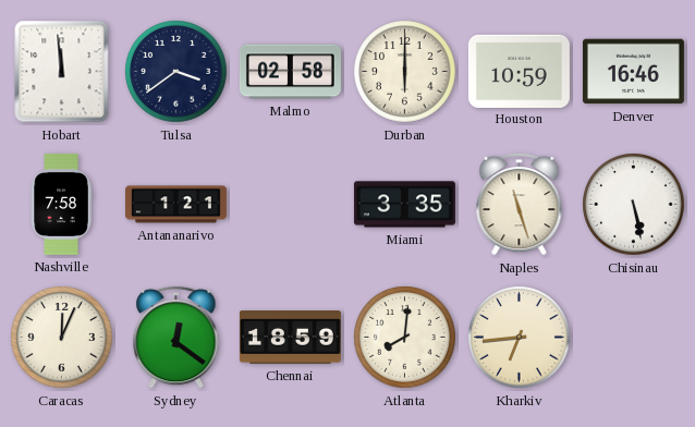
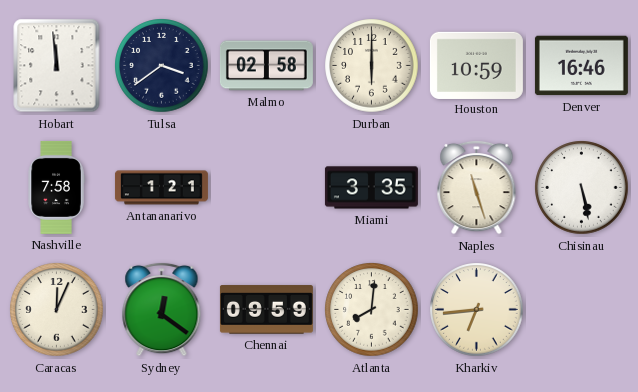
Chennai: 18:59 -> 09:59
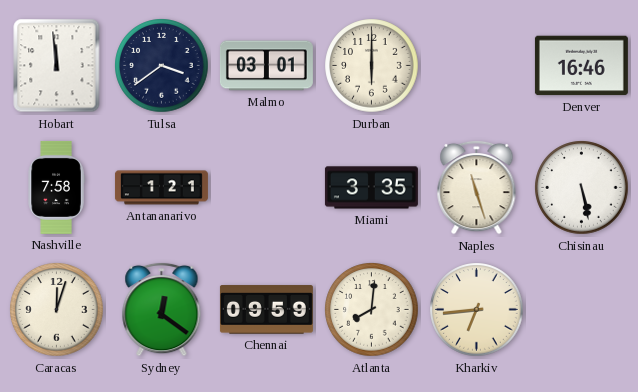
Malmo: 02:58 -> 03:01
Houston: 10:59 -> none
Caracas: 12:04 -> 12:03
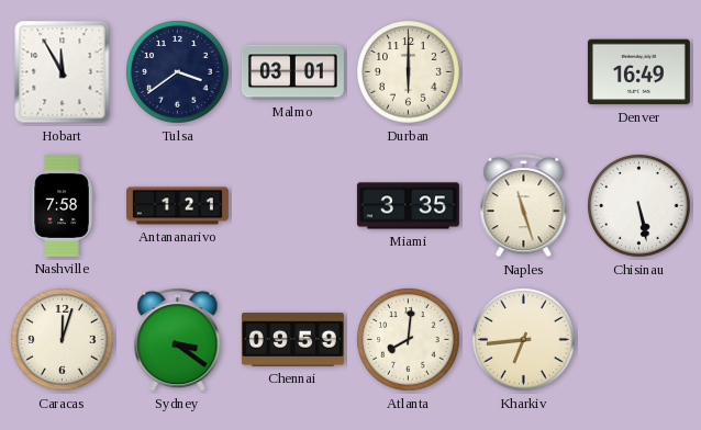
Hobart: 11:59 -> 11:55
Denver: 16:46 -> 16:49
Sydney: 12:21 -> 3:21
